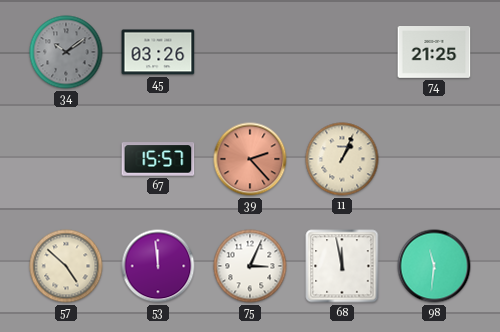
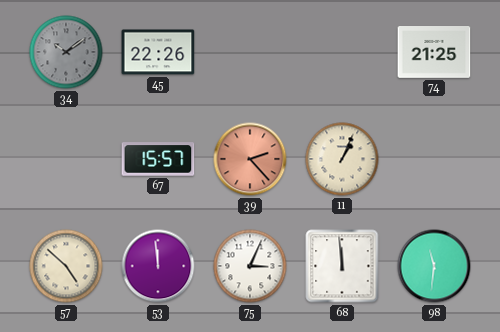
45: 03:26 -> 22:26
68: 11:58 -> 11:59
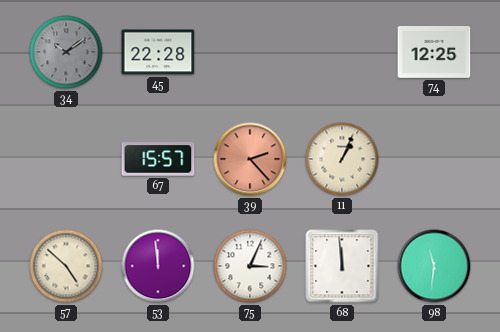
45: 22:26 -> 22:28
74: 21:25 -> 12:25
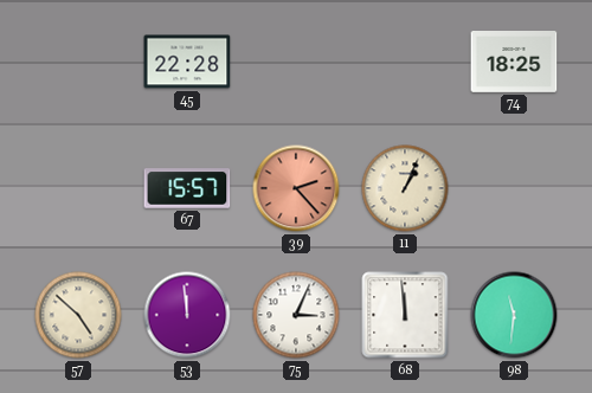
34: 10:09 -> none
74: 12:25 -> 18:25
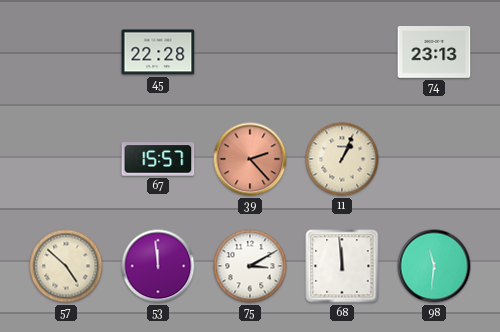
74: 18:25 -> 23:13
75: 3:04 -> 3:10
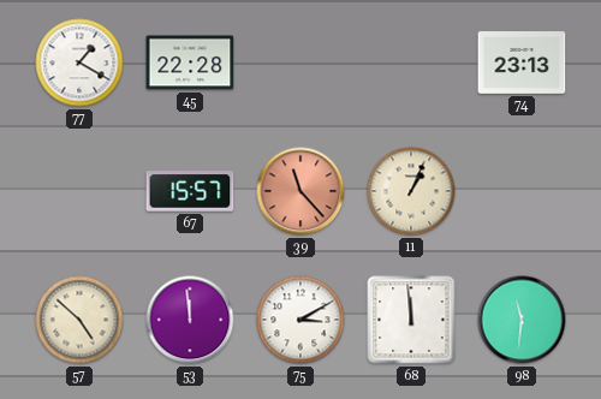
77: none -> 1:20
39: 2:23 -> 11:23
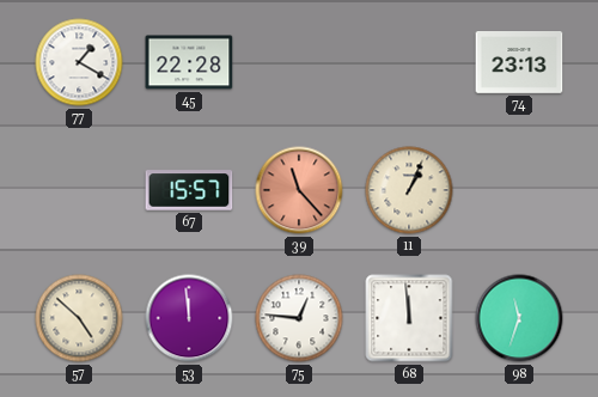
75: 3:10 -> 12:46
98: 11:31 -> 11:33
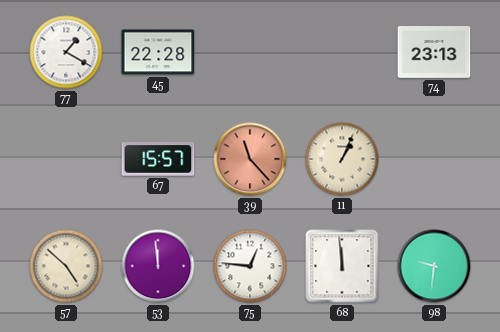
98: 11:33 -> 9:31
